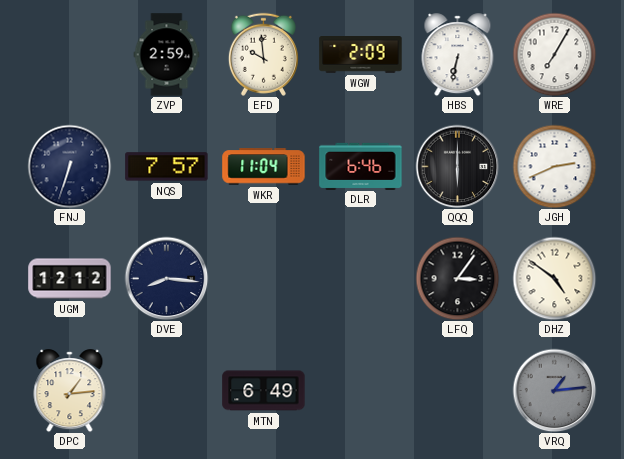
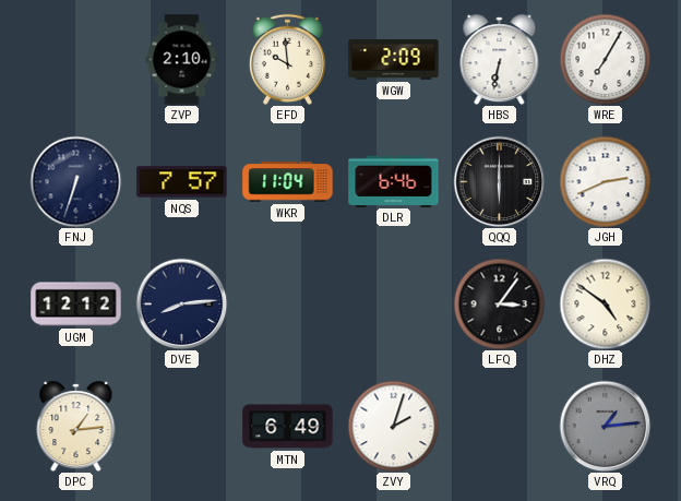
ZVP: 2:59 -> 2:10
DVE: 8:16 -> 8:14
ZVY: none -> 2:03
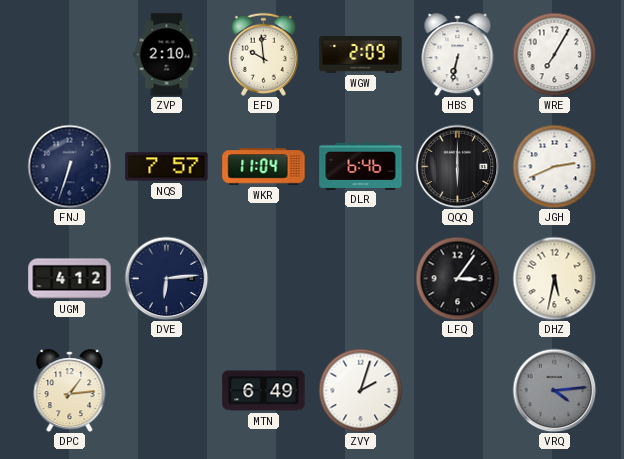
UGM: 12:12 -> 4:12
DVE: 8:14 -> 6:14
DHZ: 4:51 -> 5:32
VRQ: 1:14 -> 4:14
